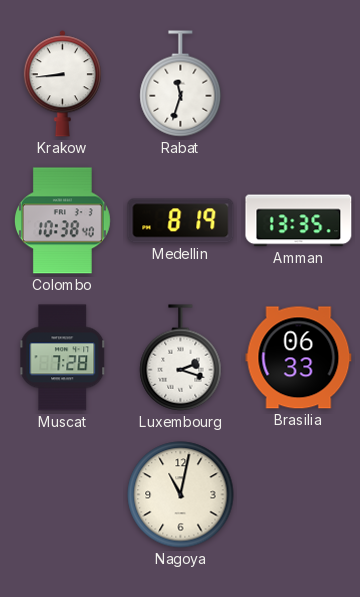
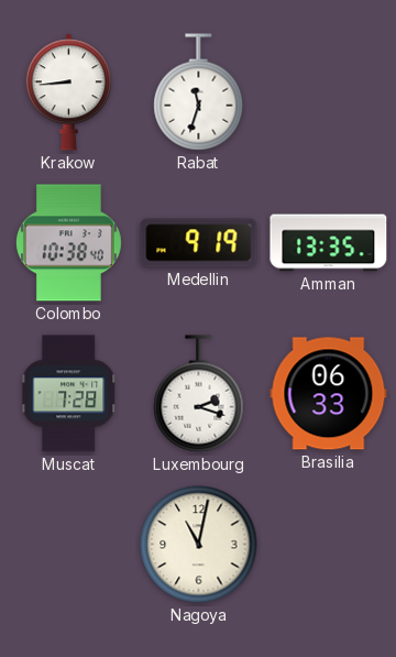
Medellin: 8:19 -> 9:19
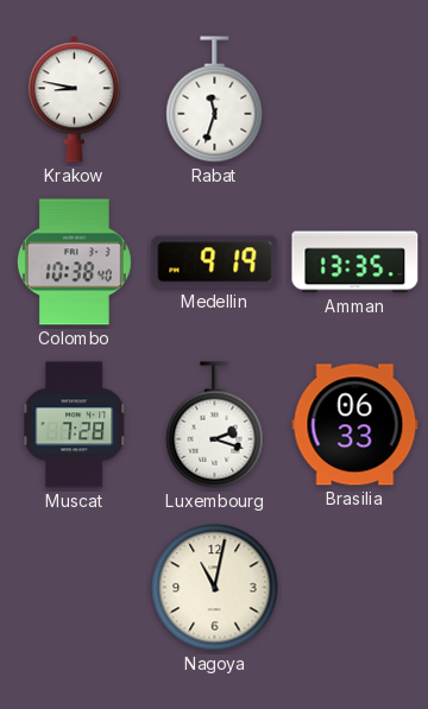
Krakow: 8:44 -> 8:47
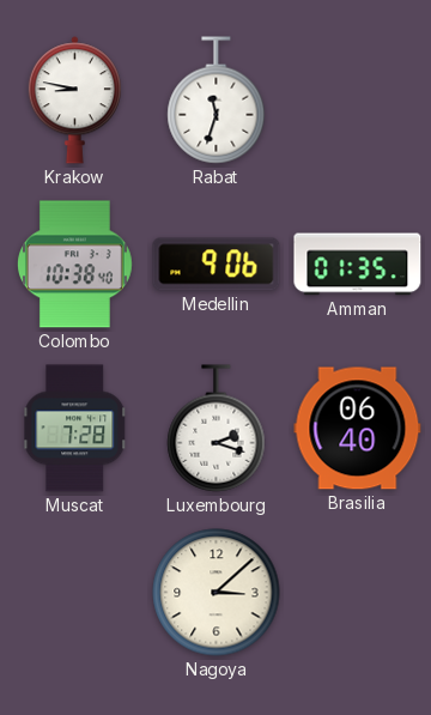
Medellin: 9:19 -> 9:06
Amman: 13:35 -> 01:35
Brasilia: 06:33 -> 06:40
Nagoya: 11:02 -> 3:08
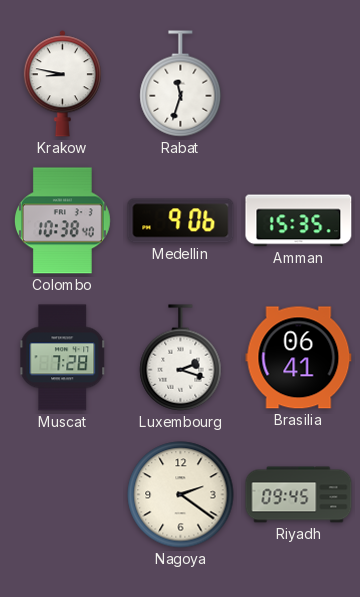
Amman: 01:35 -> 15:35
Brasilia: 06:40 -> 06:41
Nagoya: 3:08 -> 2:21
Riyadh: none -> 09:45
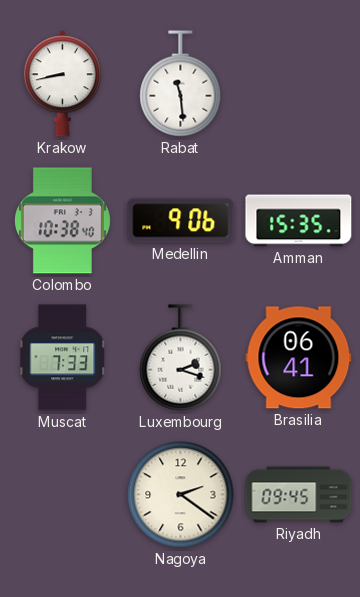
Krakow: 8:47 -> 8:43
Rabat: 11:33 -> 11:29
Muscat: 7:28 -> 7:33
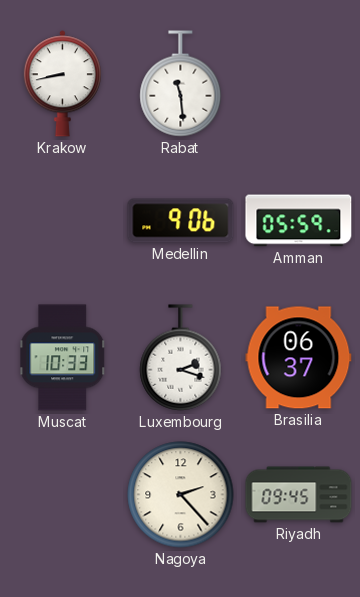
Colombo: 10:38 -> none
Amman: 15:35 -> 05:59
Muscat: 7:33 -> 10:33
Brasilia: 06:41 -> 06:37
Nagoya: 2:21 -> 2:23
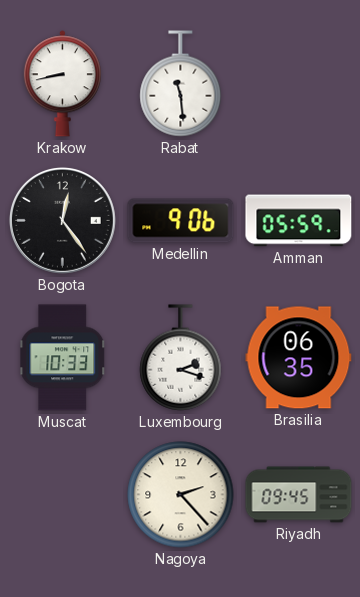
Bogota: none -> 12:24
Brasilia: 06:37 -> 06:35
